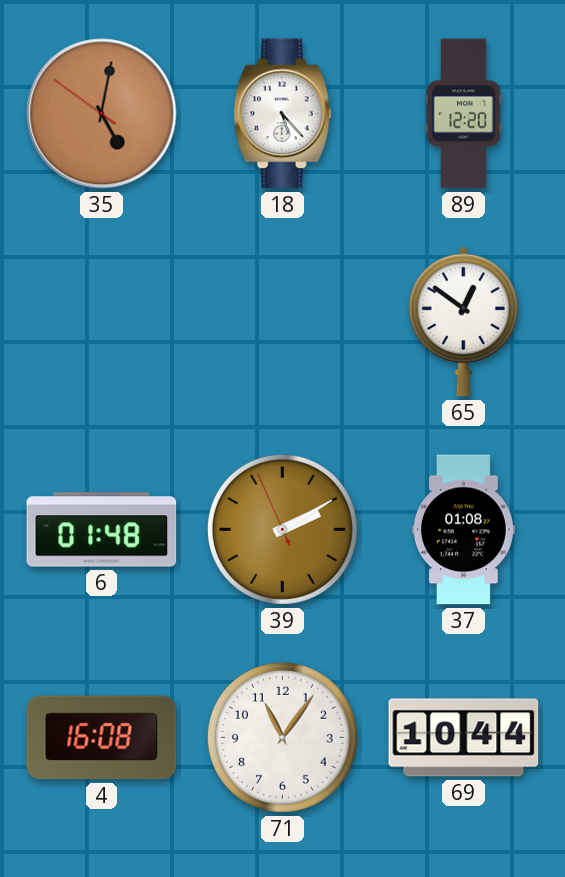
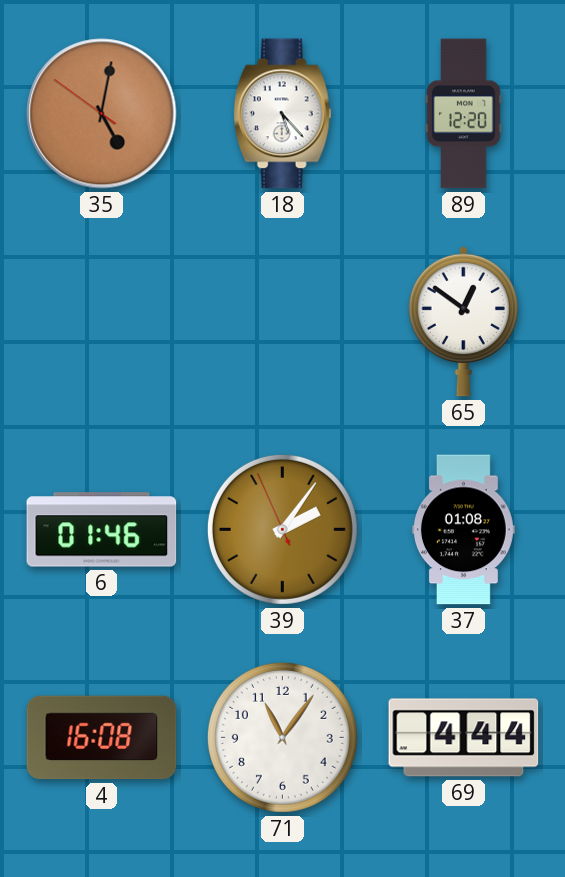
6: 01:48 -> 01:46
39: 2:09 -> 2:05
69: 10:44 -> 4:44
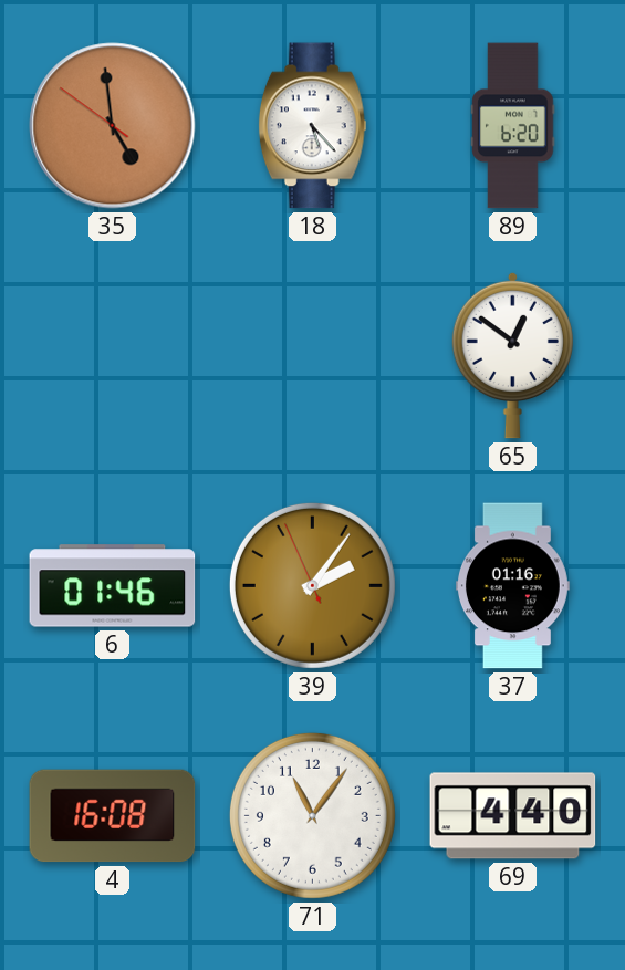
35: 5:01 -> 4:58
89: 12:20 -> 6:20
37: 01:08 -> 01:16
69: 4:44 -> 4:40
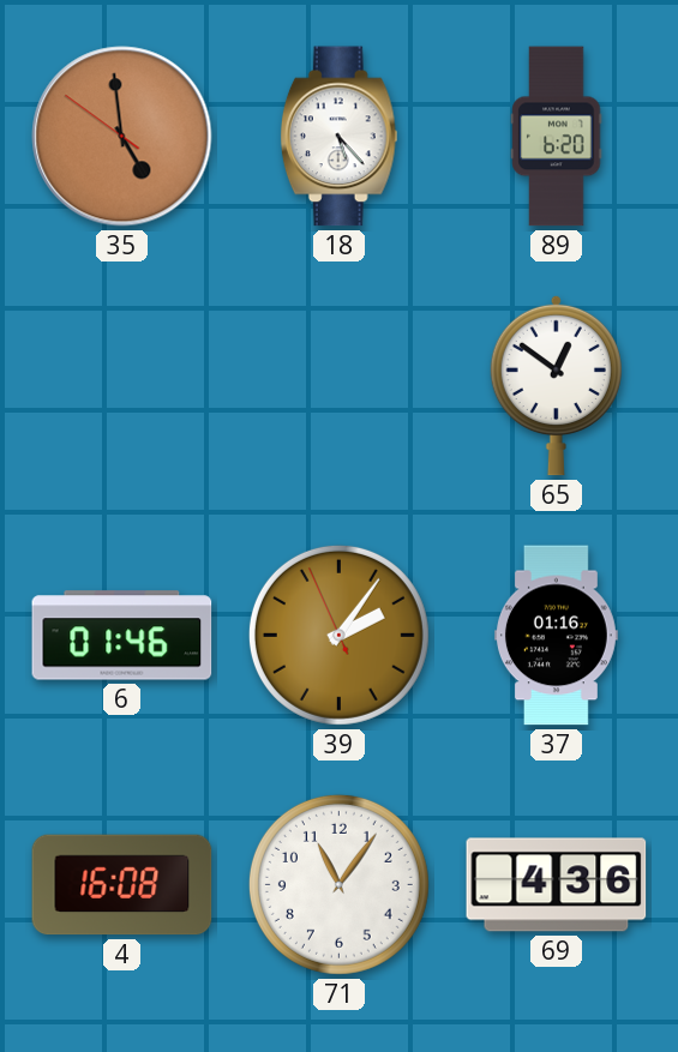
69: 4:40 -> 4:36
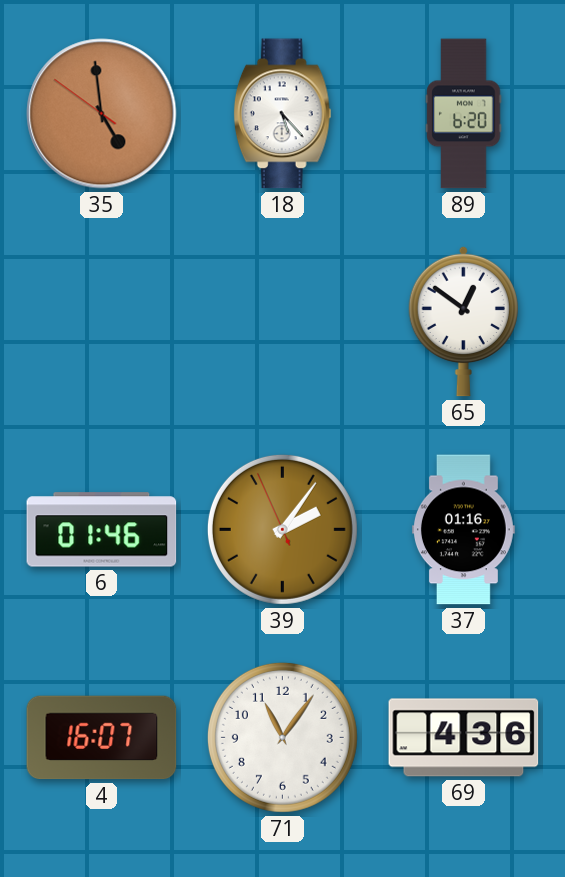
4: 16:08 -> 16:07
